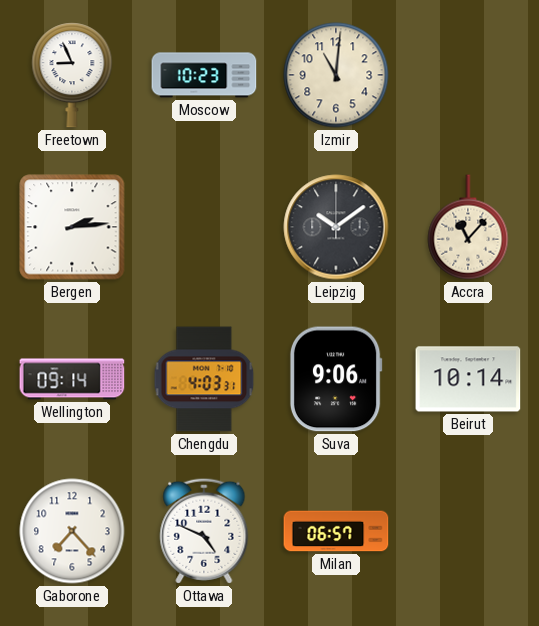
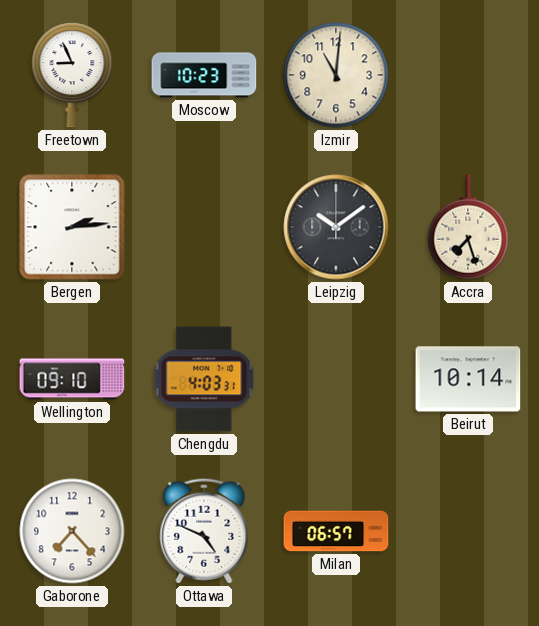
Accra: 11:07 -> 7:27
Wellington: 09:14 -> 09:10
Suva: 9:06 -> none
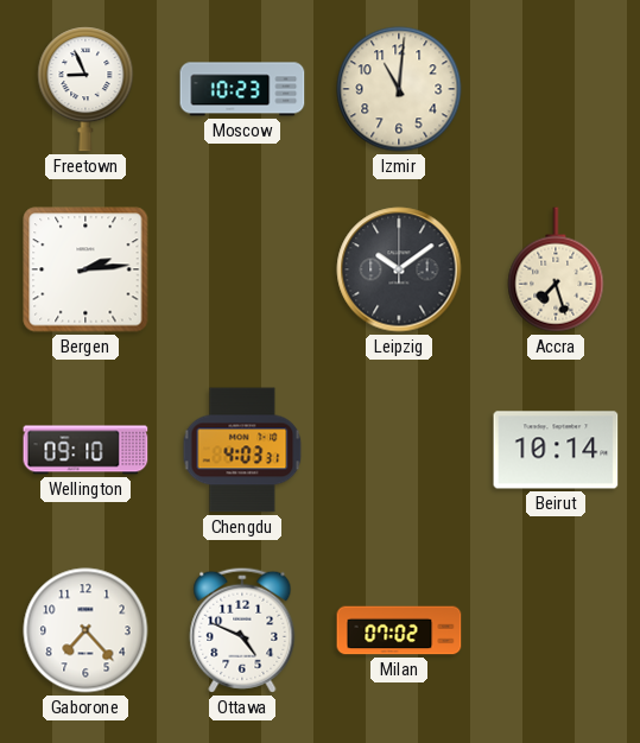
Milan: 06:57 -> 07:02
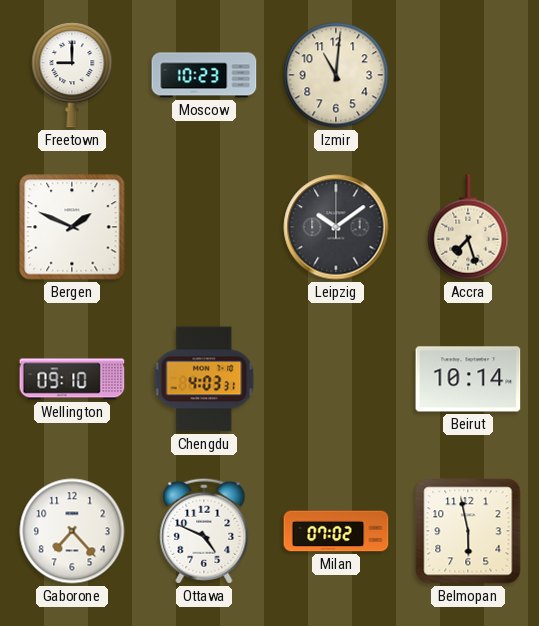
Freetown: 8:56 -> 9:00
Bergen: 2:14 -> 1:49
Belmopan: none -> 5:58
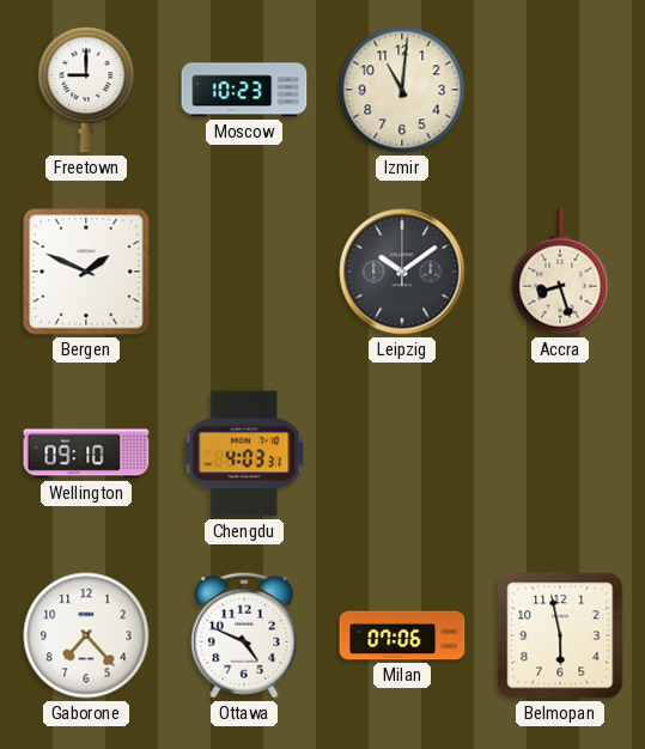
Accra: 7:27 -> 8:27
Beirut: 10:14 -> none
Milan: 07:02 -> 07:06
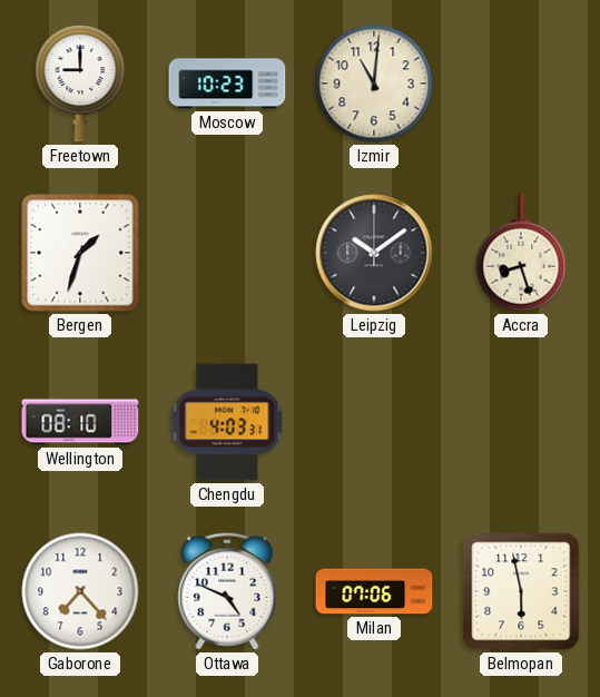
Bergen: 1:49 -> 1:33
Wellington: 09:10 -> 08:10
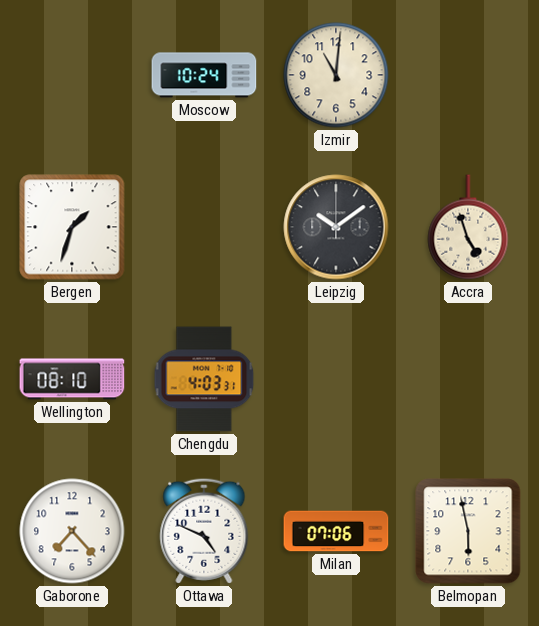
Freetown: 9:00 -> none
Moscow: 10:23 -> 10:24
Accra: 8:27 -> 4:57
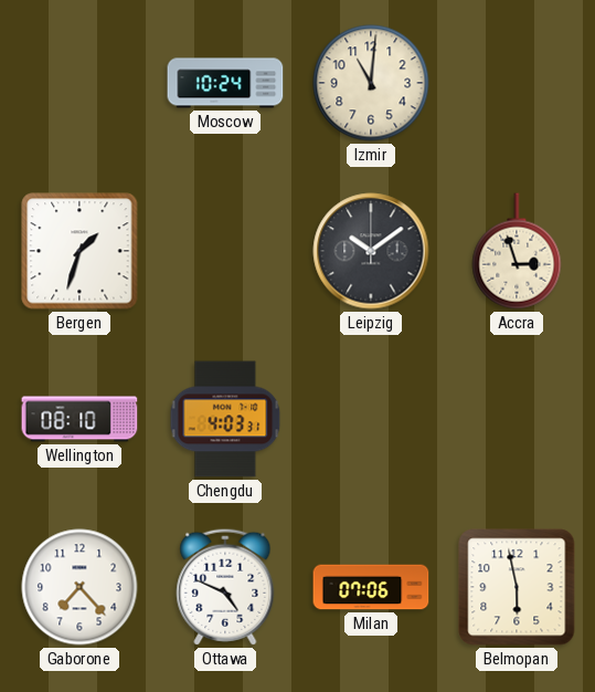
Accra: 4:57 -> 2:57
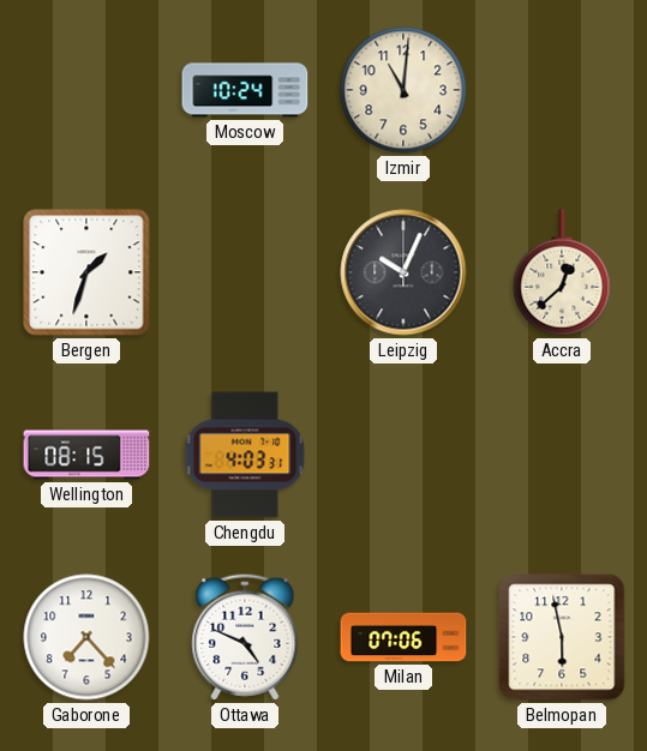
Leipzig: 10:09 -> 10:04
Accra: 2:57 -> 12:38
Wellington: 08:10 -> 08:15
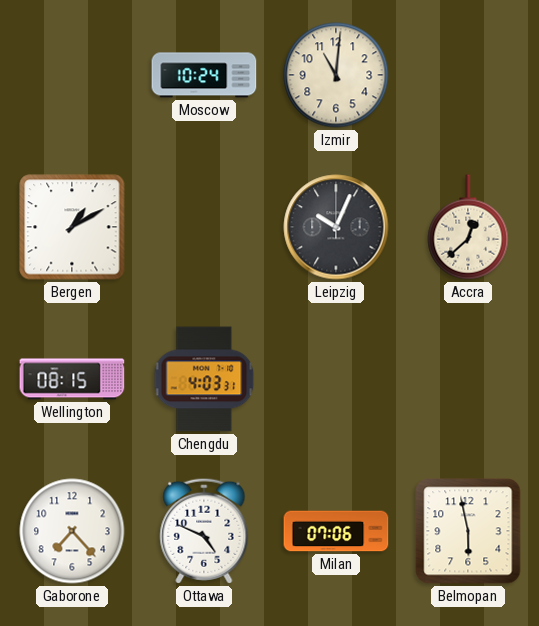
Bergen: 1:33 -> 1:10
